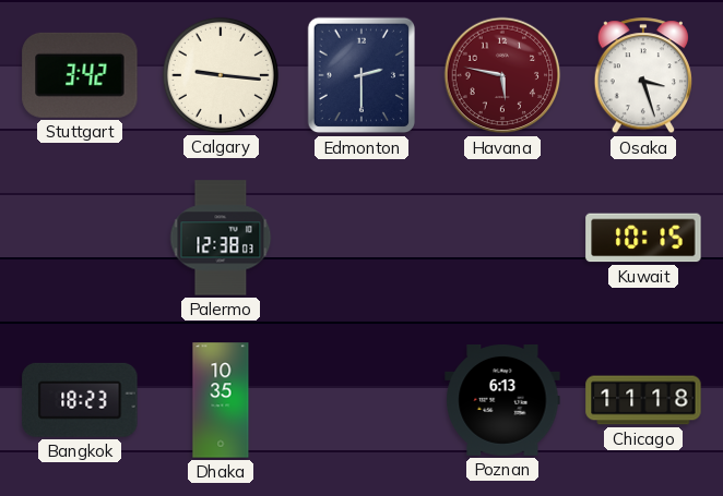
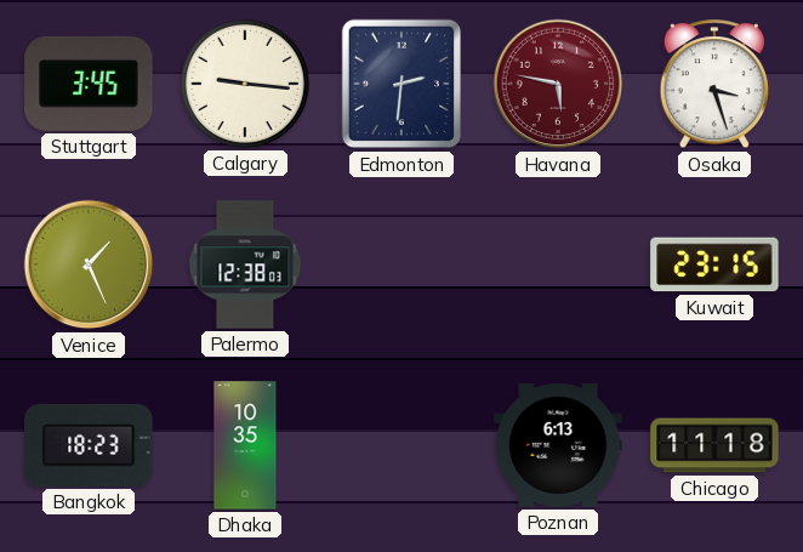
Stuttgart: 3:42 -> 3:45
Edmonton: 2:30 -> 2:31
Venice: none -> 1:26
Kuwait: 10:15 -> 23:15
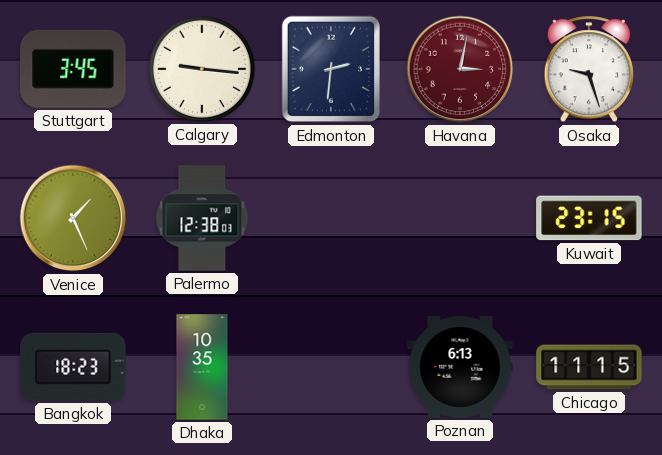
Havana: 5:47 -> 3:02
Osaka: 3:27 -> 9:27
Chicago: 11:18 -> 11:15
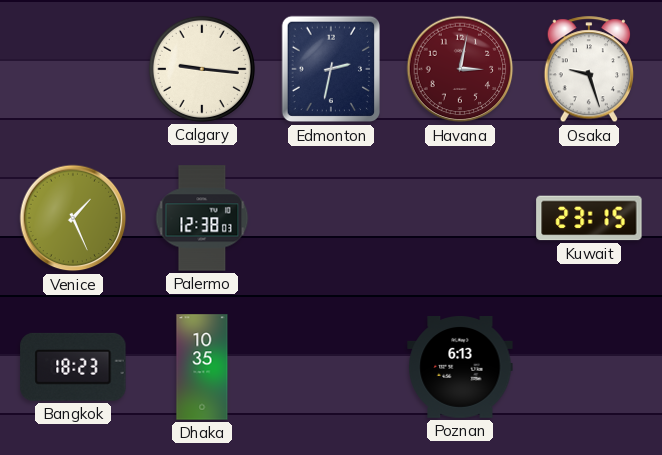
Stuttgart: 3:45 -> none
Edmonton: 2:31 -> 2:32
Chicago: 11:15 -> none
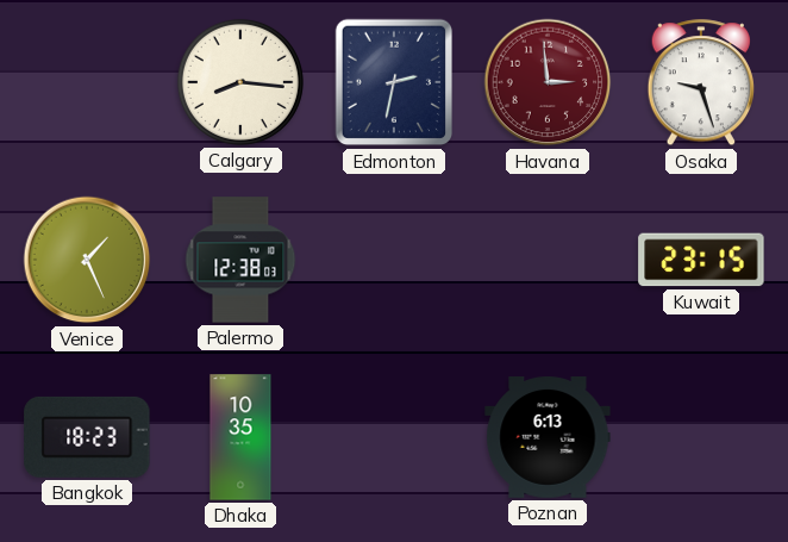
Calgary: 9:16 -> 8:16
Havana: 3:02 -> 2:59
